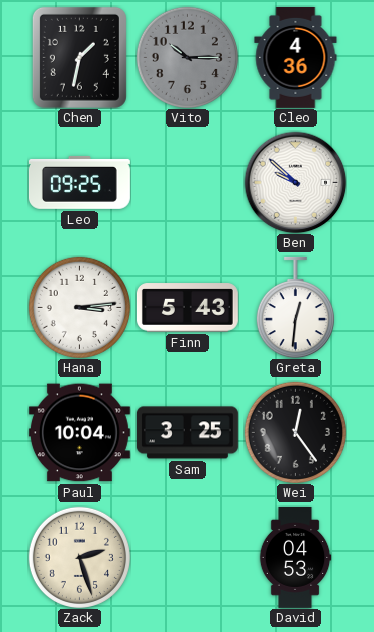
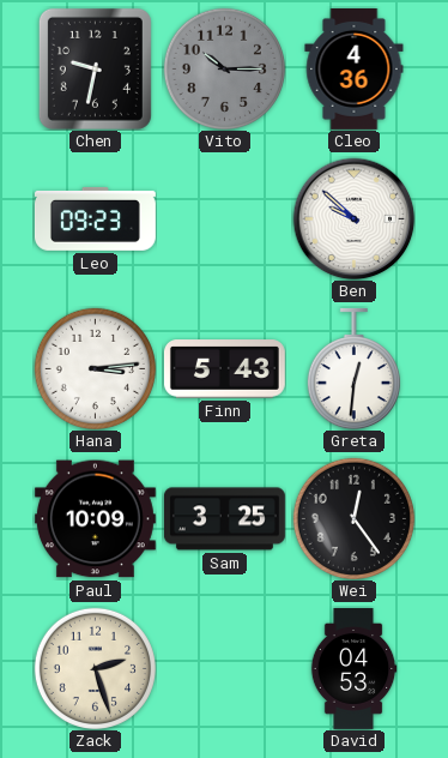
Chen: 1:32 -> 9:32
Leo: 09:25 -> 09:23
Paul: 10:04 -> 10:09
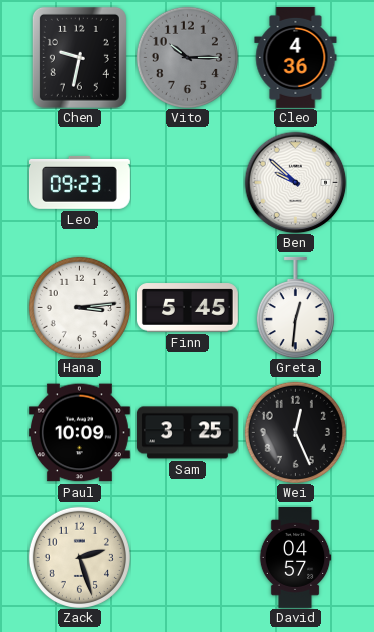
Finn: 5:43 -> 5:45
Wei: 12:24 -> 12:26
David: 04:53 -> 04:57
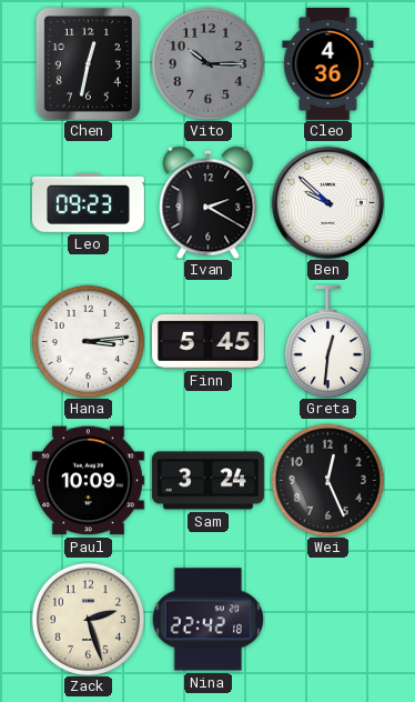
Chen: 9:32 -> 12:32
Ivan: none -> 2:20
Sam: 3:25 -> 3:24
Nina: none -> 22:42
David: 04:57 -> none
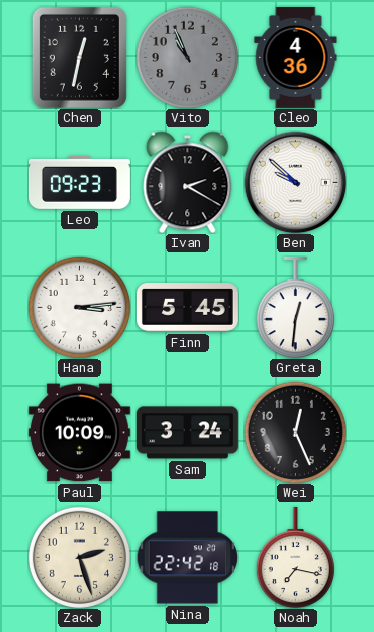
Vito: 10:15 -> 10:56
Noah: none -> 7:17
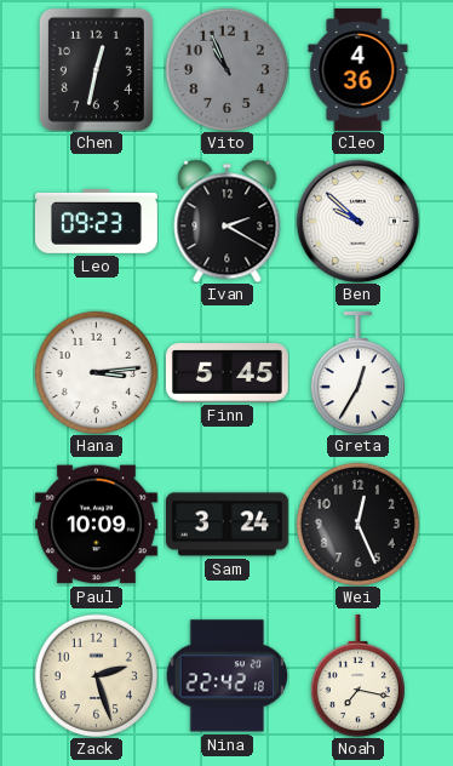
Greta: 12:31 -> 12:35
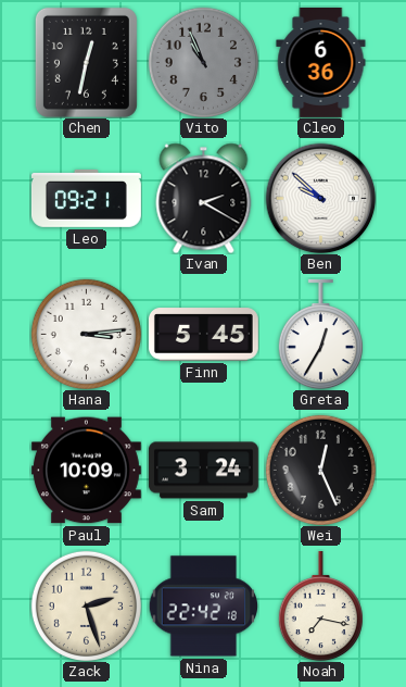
Cleo: 4:36 -> 6:36
Leo: 09:23 -> 09:21
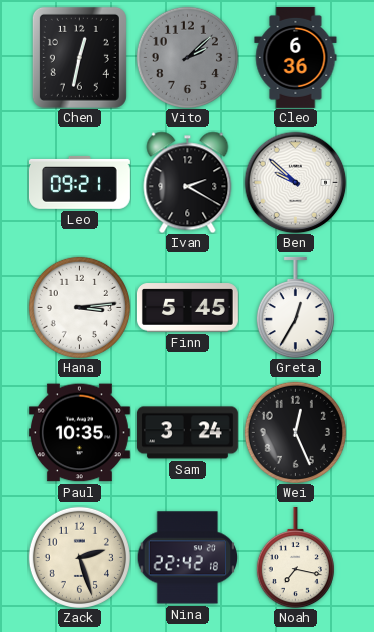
Vito: 10:56 -> 2:08
Paul: 10:09 -> 10:35
